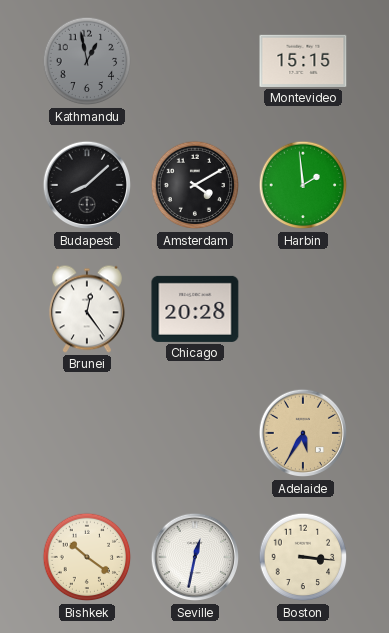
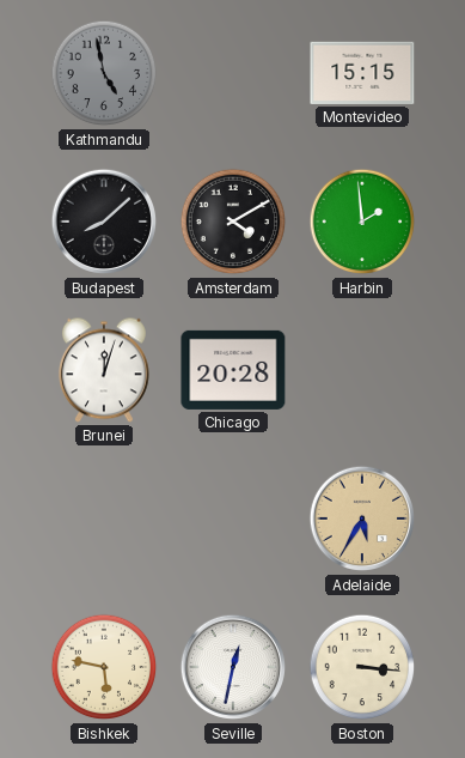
Kathmandu: 12:58 -> 4:58
Brunei: 12:24 -> 12:03
Bishkek: 10:21 -> 5:47
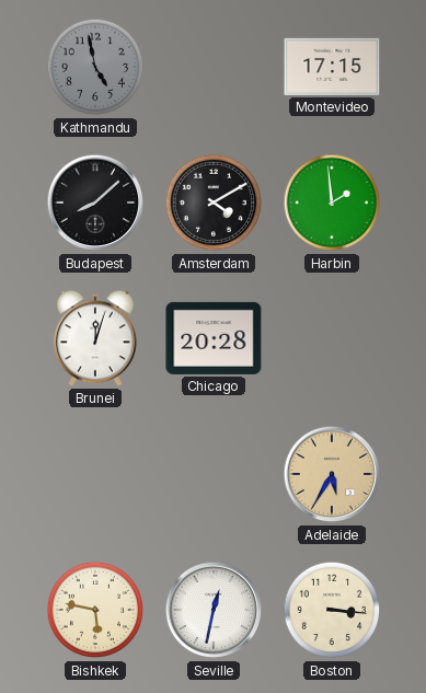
Montevideo: 15:15 -> 17:15
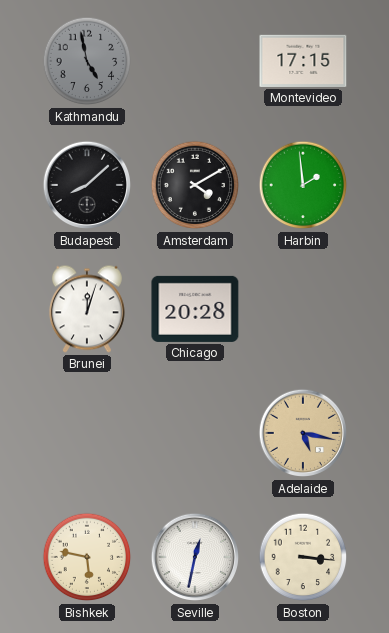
Adelaide: 5:35 -> 5:17
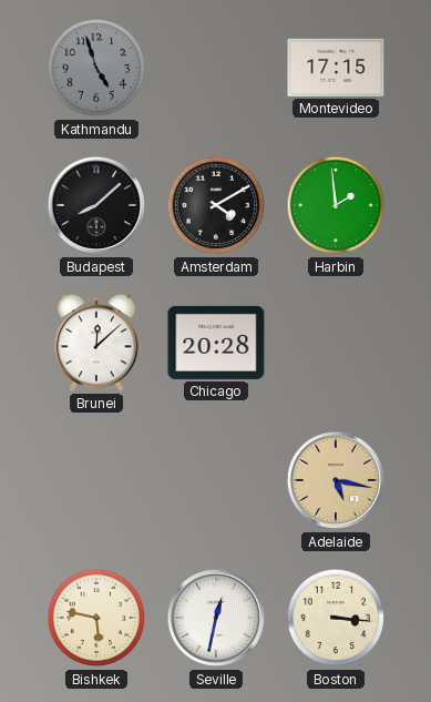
Kathmandu: 4:58 -> 4:57
Brunei: 12:03 -> 12:08
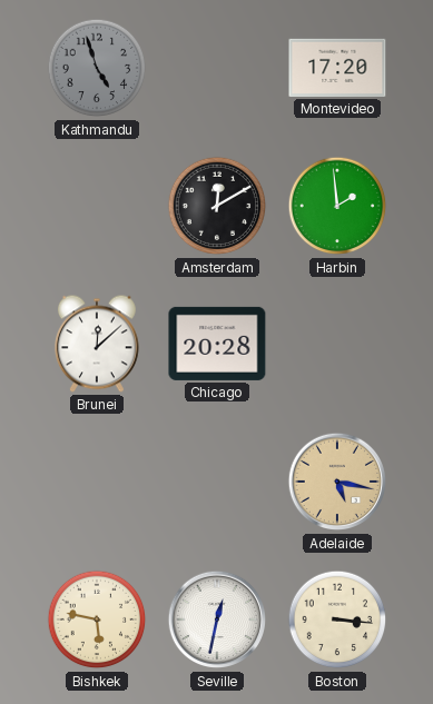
Montevideo: 17:15 -> 17:20
Budapest: 8:08 -> none
Amsterdam: 4:10 -> 12:10
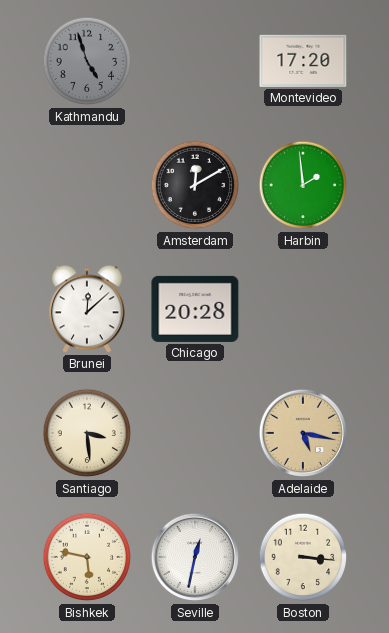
Santiago: none -> 3:29
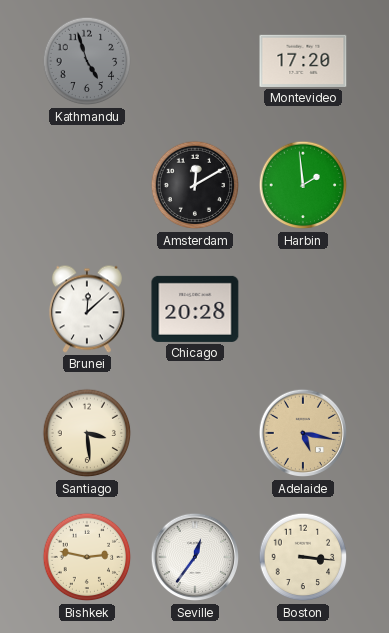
Bishkek: 5:47 -> 2:47
Seville: 12:32 -> 12:36
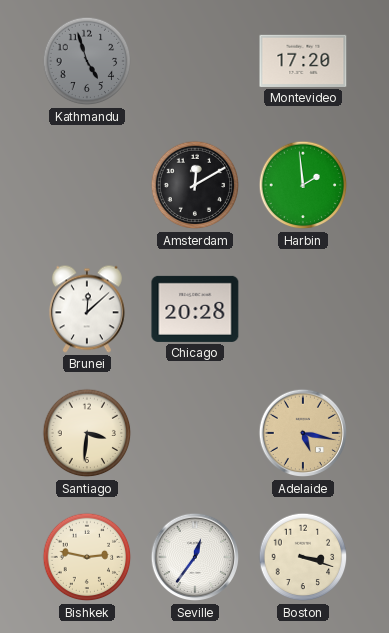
Santiago: 3:29 -> 3:31
Boston: 3:16 -> 3:18
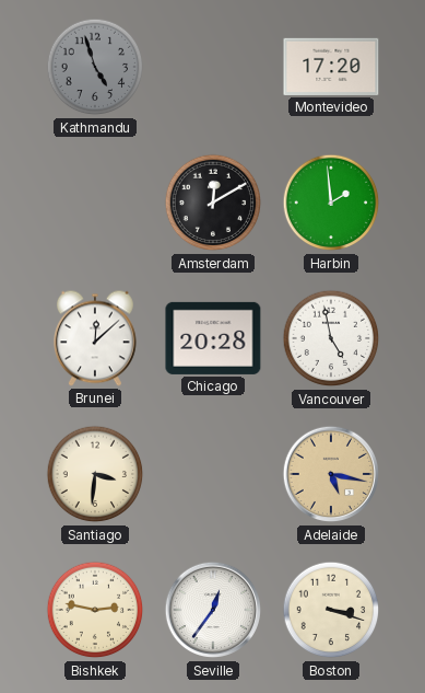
Vancouver: none -> 4:58
